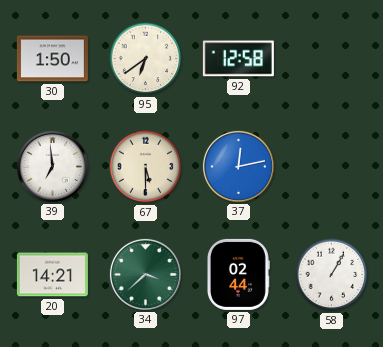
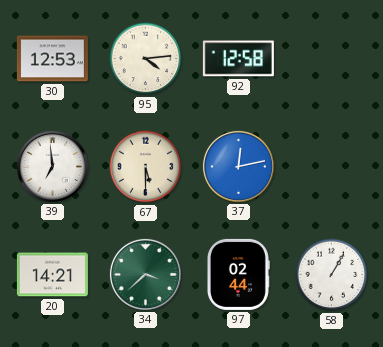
30: 1:50 -> 12:53
95: 6:39 -> 4:14
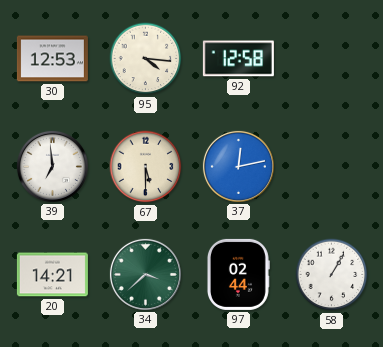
95: 4:14 -> 4:16
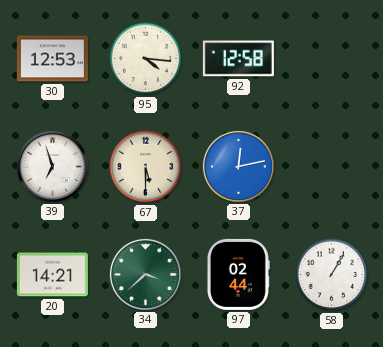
39: 6:59 -> 6:57
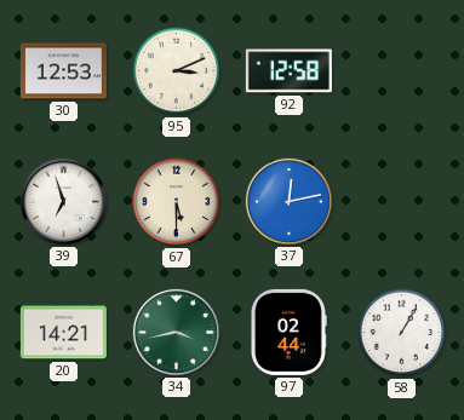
95: 4:16 -> 3:11
34: 3:38 -> 3:43
